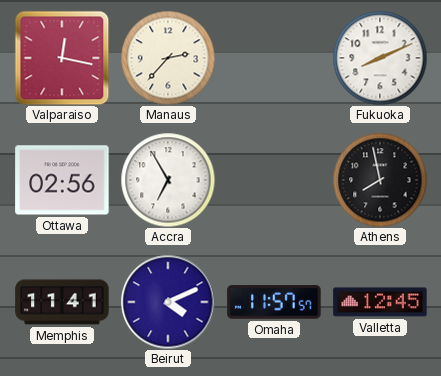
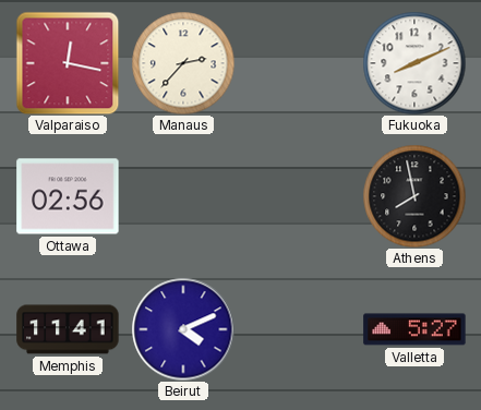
Accra: 6:55 -> none
Omaha: 11:57 -> none
Valletta: 12:45 -> 5:27
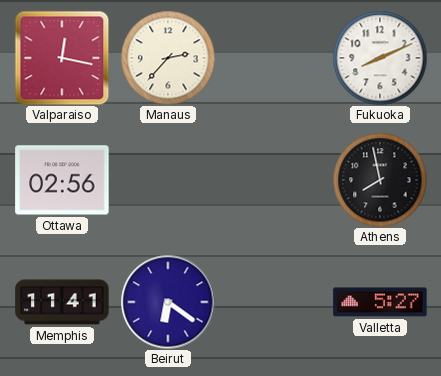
Beirut: 4:11 -> 6:21
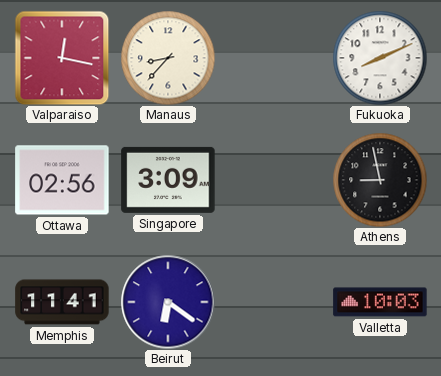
Manaus: 2:37 -> 8:37
Singapore: none -> 3:09
Athens: 7:58 -> 8:58
Valletta: 5:27 -> 10:03
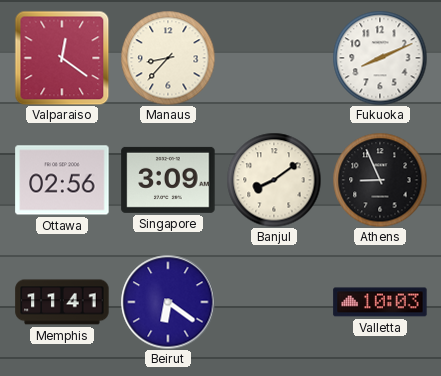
Valparaiso: 12:17 -> 12:21
Banjul: none -> 8:09
Athens: 8:58 -> 8:56
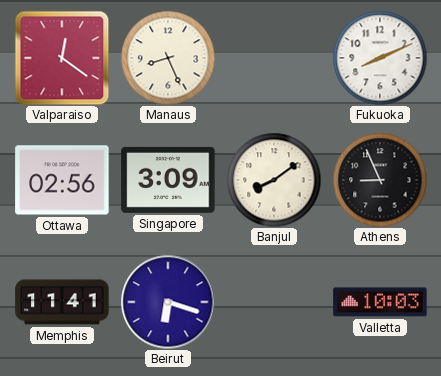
Manaus: 8:37 -> 8:26
Beirut: 6:21 -> 6:18
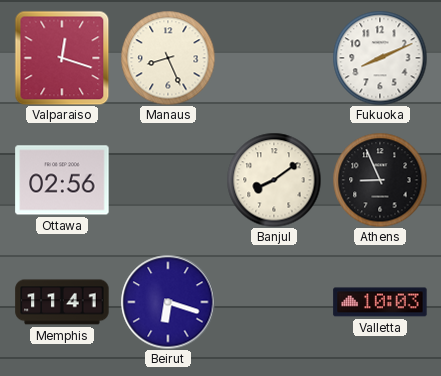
Valparaiso: 12:21 -> 12:18
Singapore: 3:09 -> none
